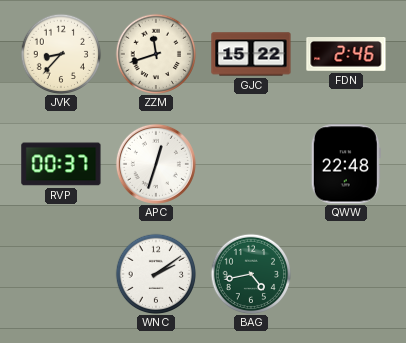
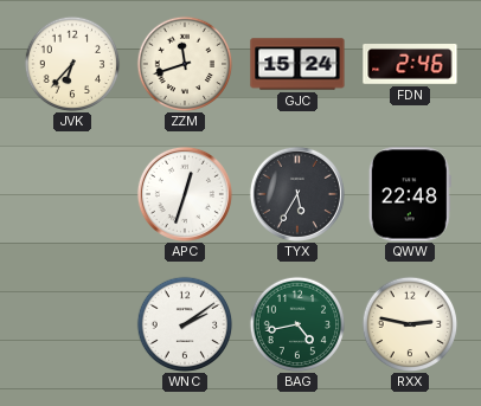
JVK: 8:37 -> 6:37
GJC: 15:22 -> 15:24
RVP: 00:37 -> none
TYX: none -> 5:35
RXX: none -> 2:47
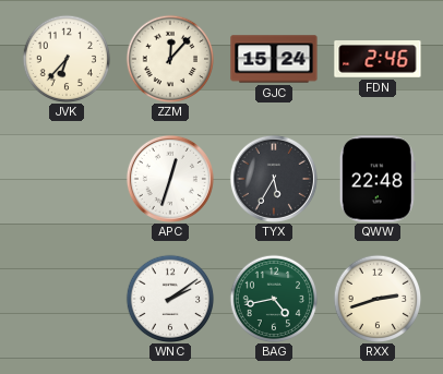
ZZM: 11:42 -> 12:07
RXX: 2:47 -> 2:42
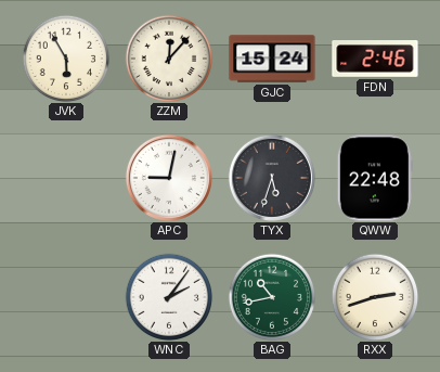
JVK: 6:37 -> 5:55
APC: 12:33 -> 9:02
TYX: 5:35 -> 5:33
WNC: 2:09 -> 2:06
BAG: 4:43 -> 10:43
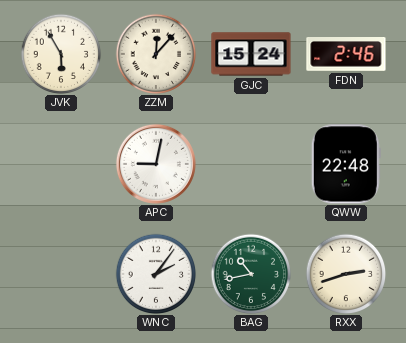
TYX: 5:33 -> none
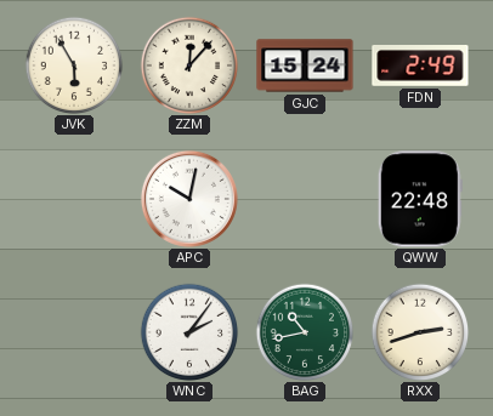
FDN: 2:46 -> 2:49
APC: 9:02 -> 10:02
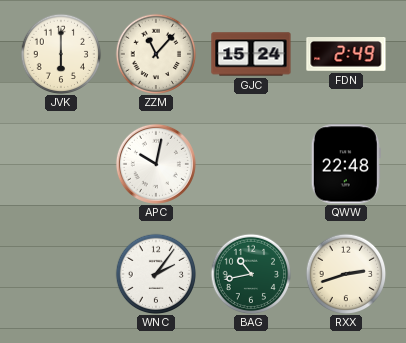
JVK: 5:55 -> 6:00
ZZM: 12:07 -> 11:07
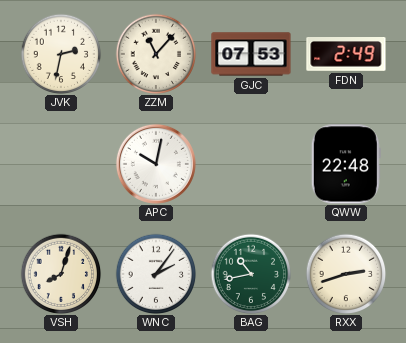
JVK: 6:00 -> 2:32
GJC: 15:24 -> 07:53
VSH: none -> 8:03
